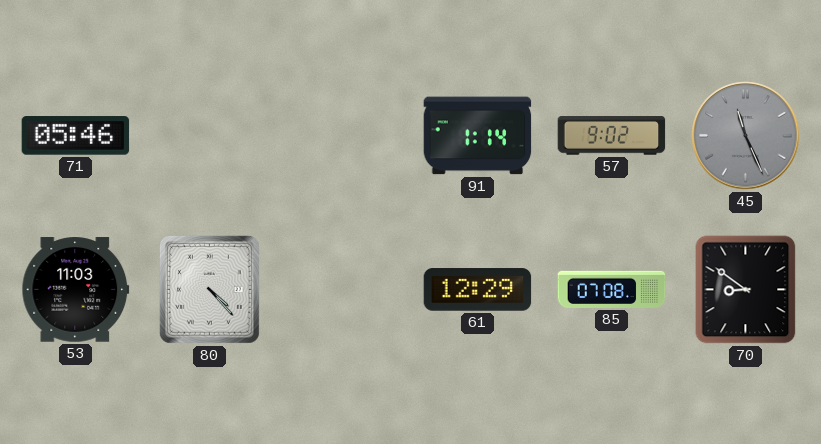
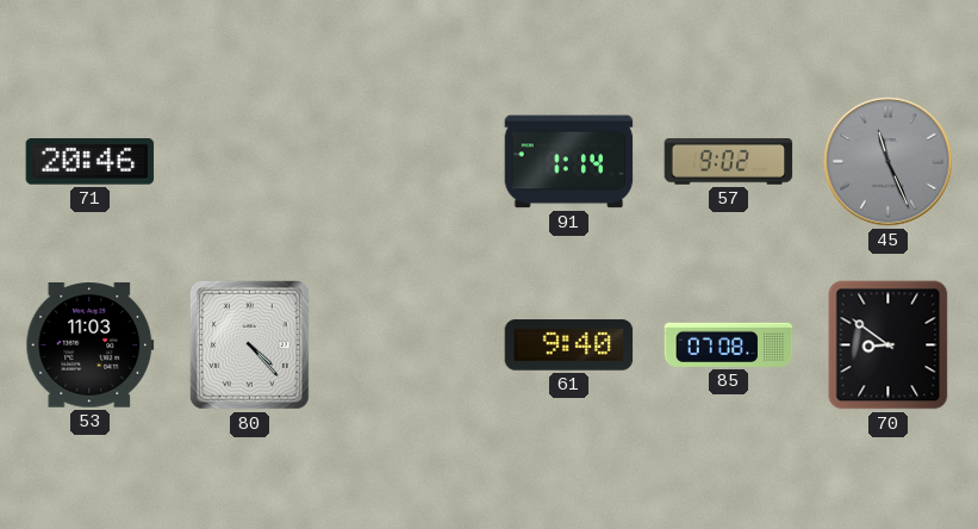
71: 05:46 -> 20:46
61: 12:29 -> 9:40
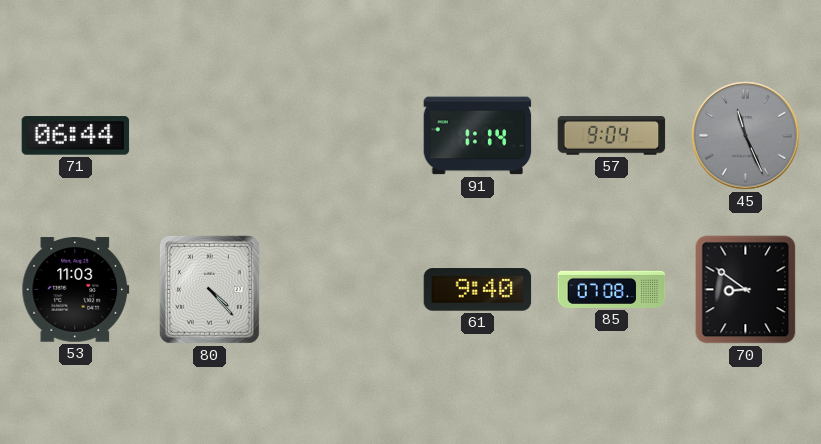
71: 20:46 -> 06:44
57: 9:02 -> 9:04
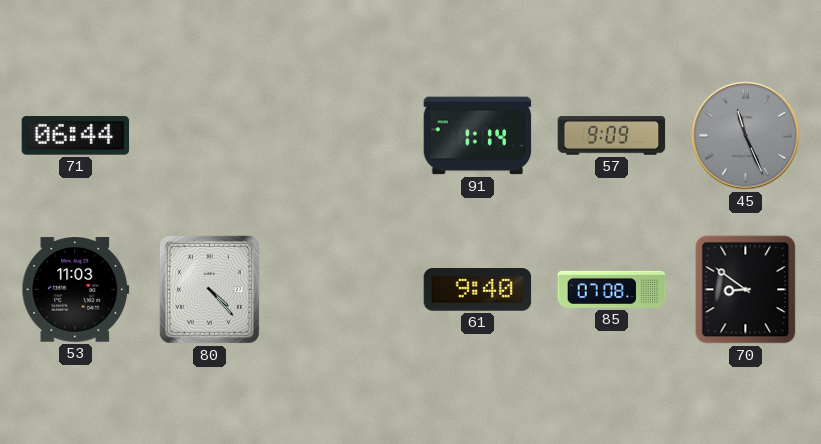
57: 9:04 -> 9:09
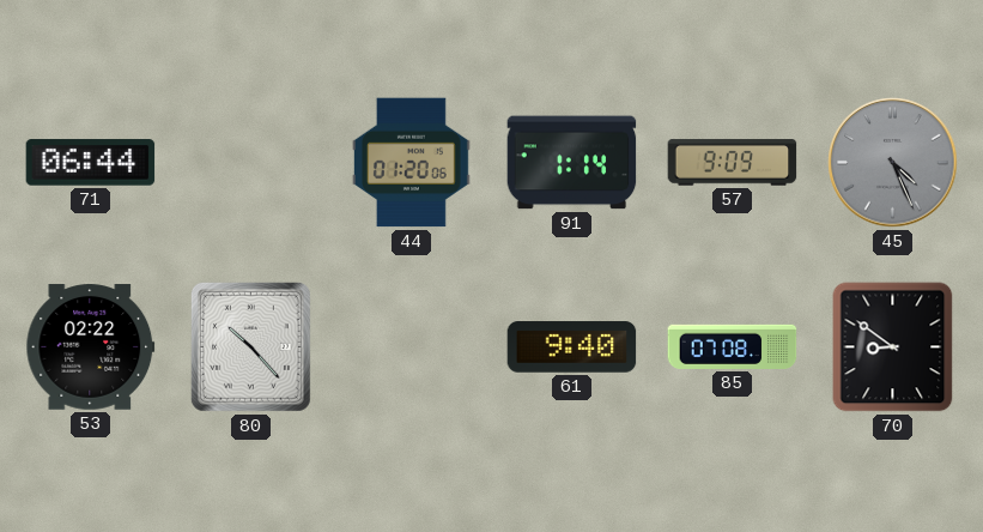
44: none -> 01:20
45: 11:26 -> 4:26
53: 11:03 -> 02:22
80: 4:23 -> 10:23
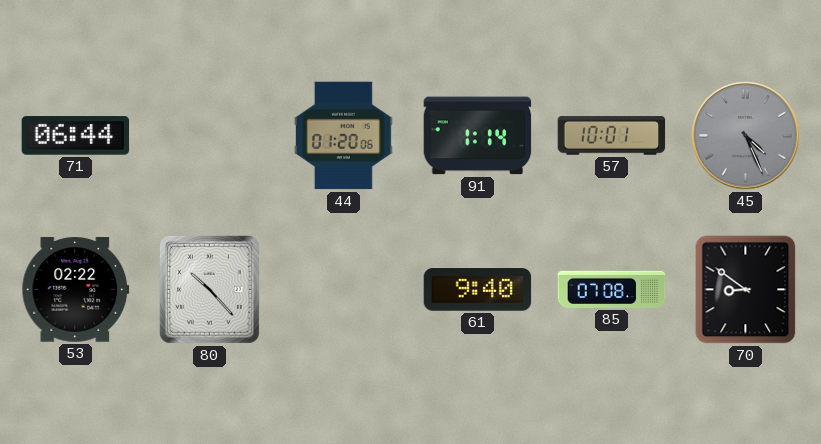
57: 9:09 -> 10:01
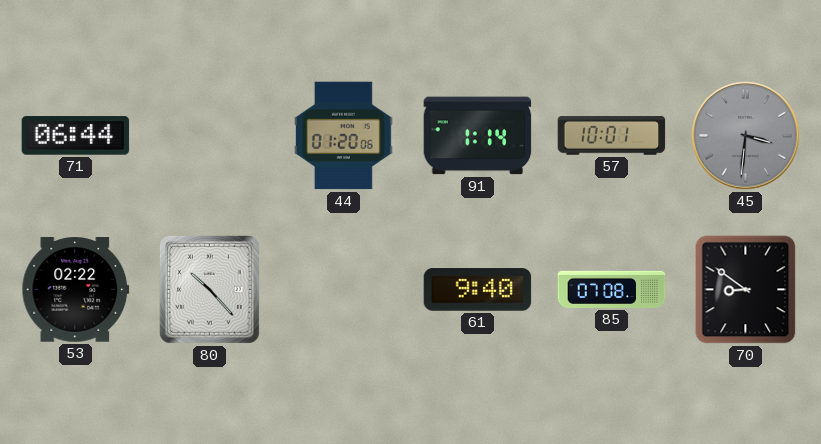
45: 4:26 -> 3:31
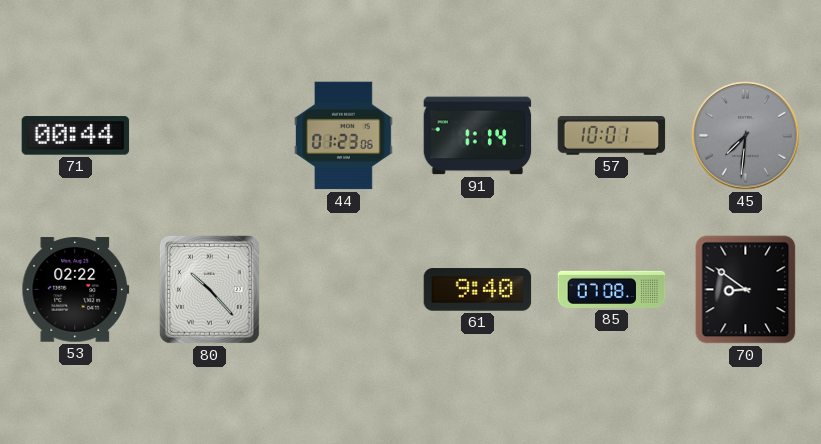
71: 06:44 -> 00:44
44: 01:20 -> 01:23
45: 3:31 -> 7:31
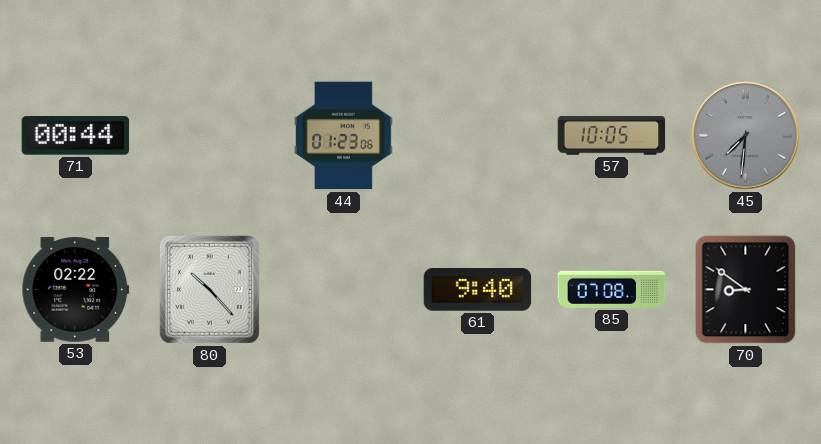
91: 1:14 -> none
57: 10:01 -> 10:05
